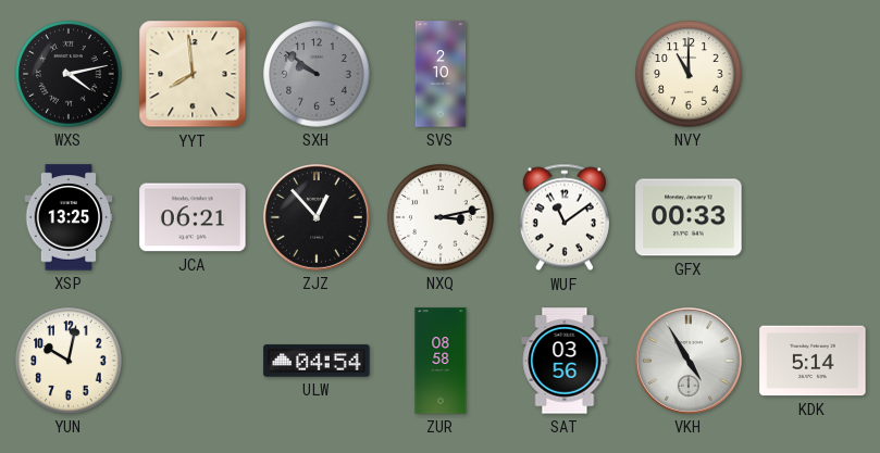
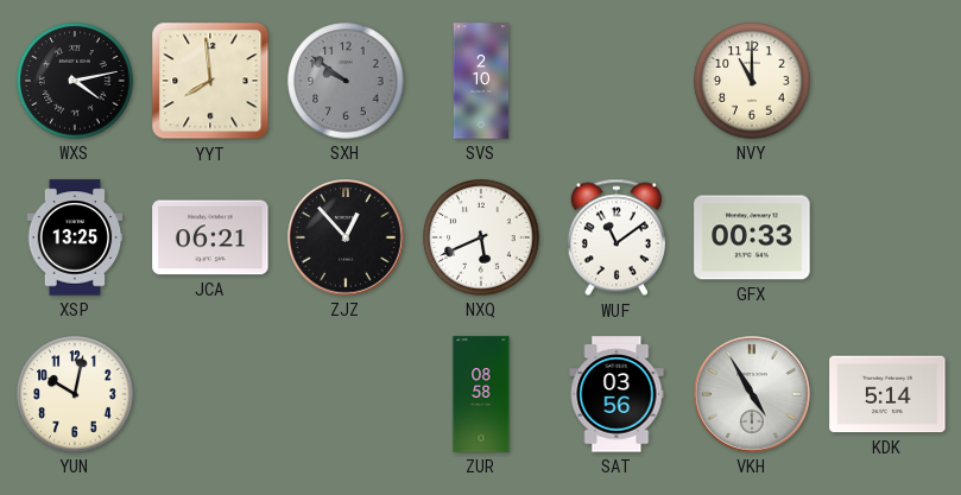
NXQ: 3:13 -> 5:41
ULW: 04:54 -> none
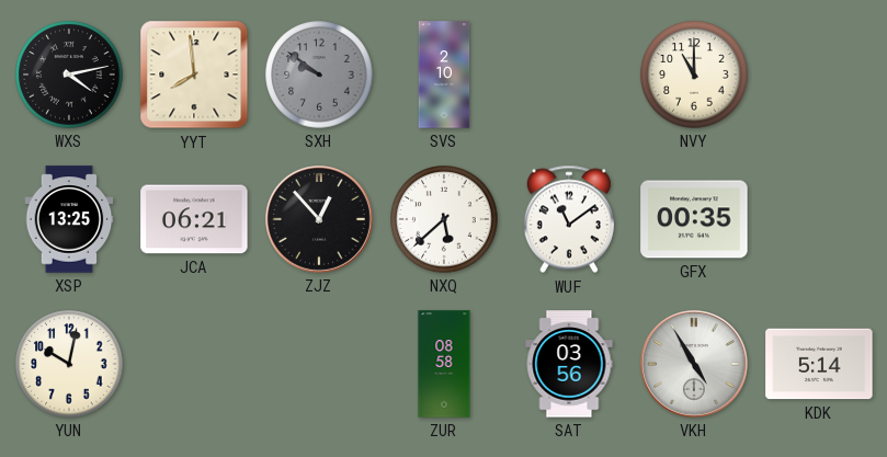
NXQ: 5:41 -> 5:38
GFX: 00:33 -> 00:35
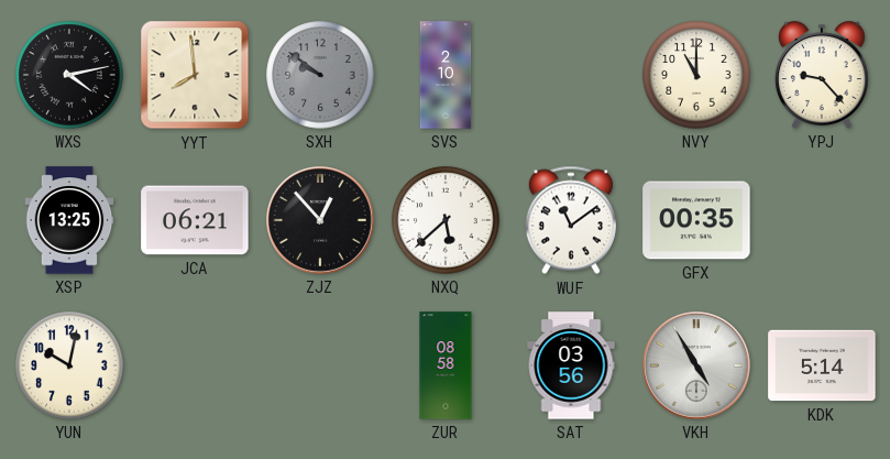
YPJ: none -> 9:23
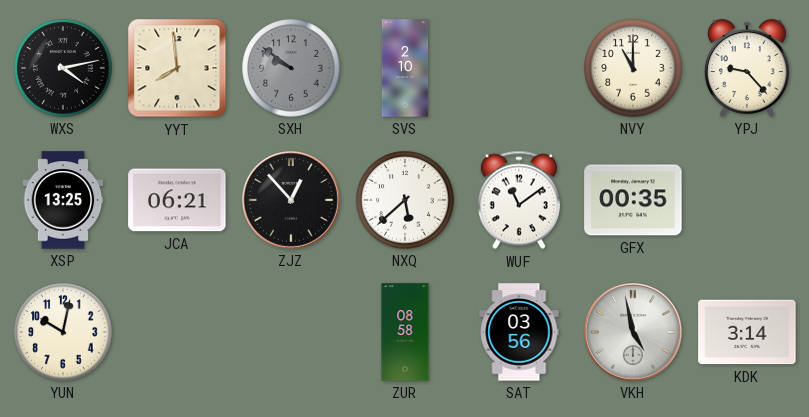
VKH: 4:55 -> 4:58
KDK: 5:14 -> 3:14
